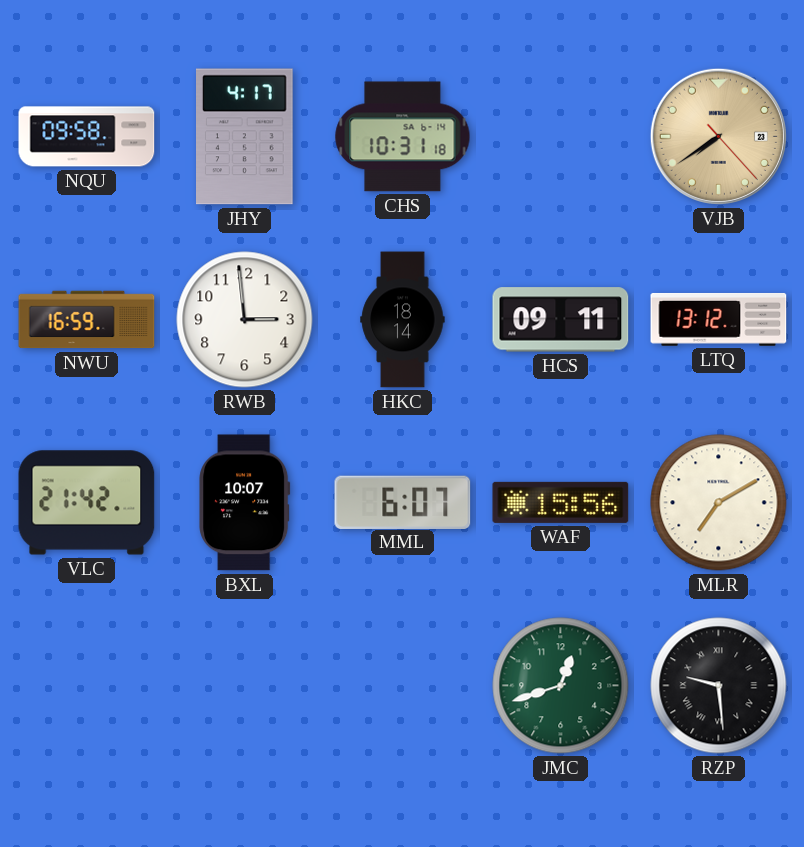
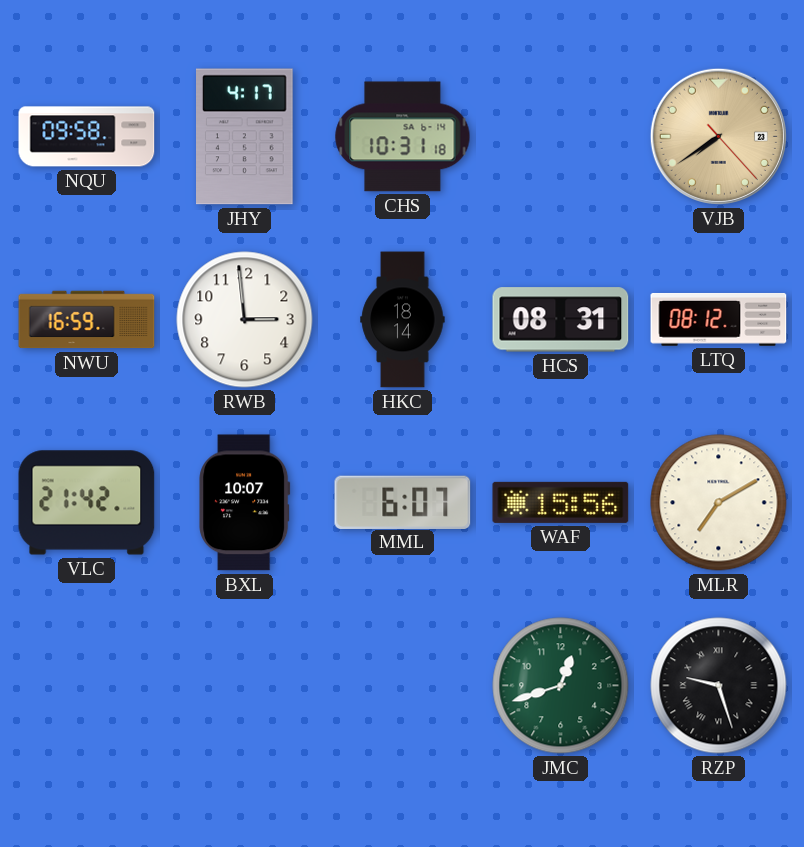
HCS: 09:11 -> 08:31
LTQ: 13:12 -> 08:12
RZP: 9:29 -> 9:27
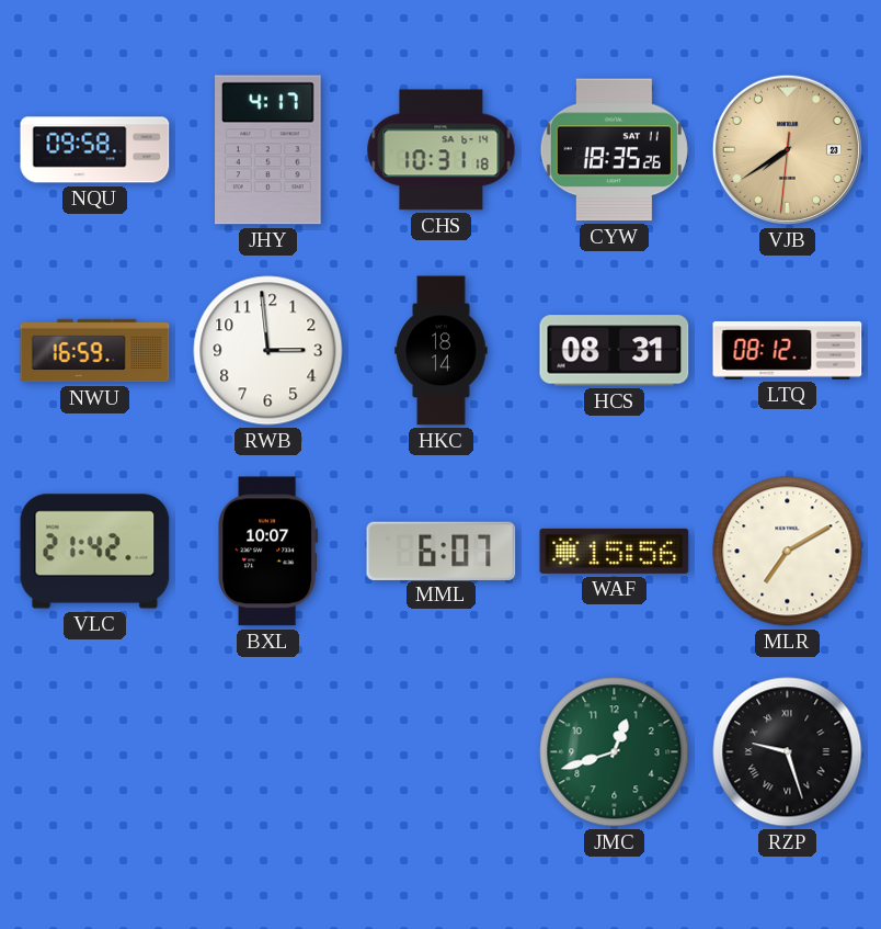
CYW: none -> 18:35
VJB: 7:39:23 -> 7:39:31
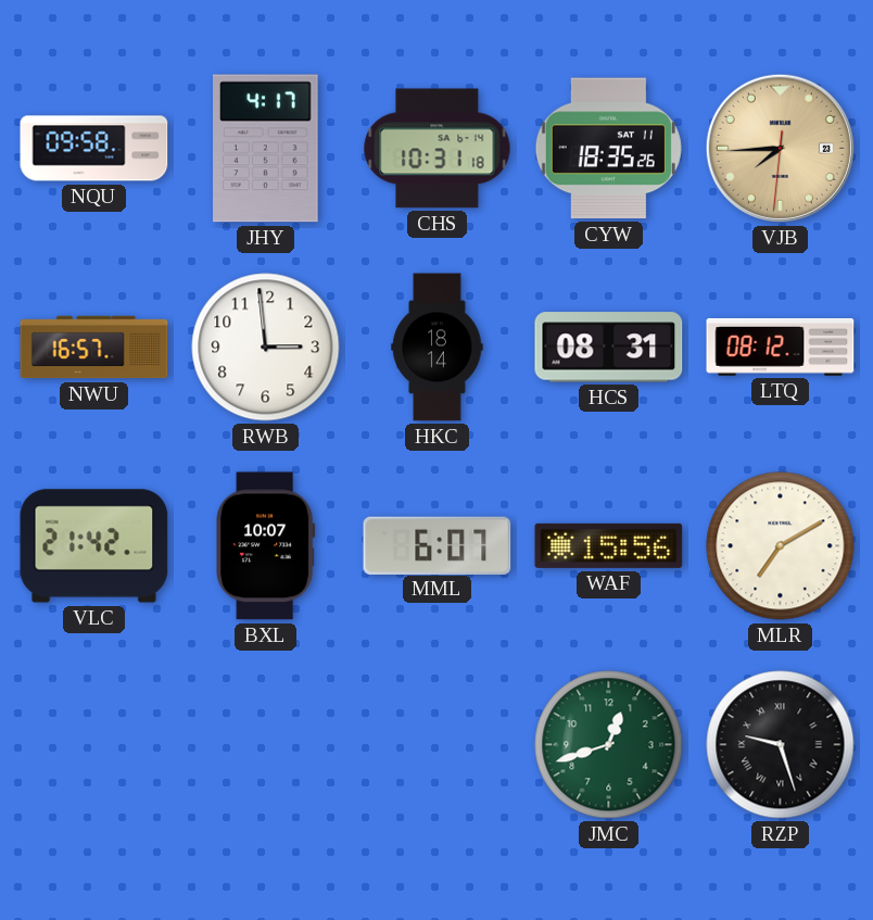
VJB: 7:39 -> 7:44
NWU: 16:59 -> 16:57
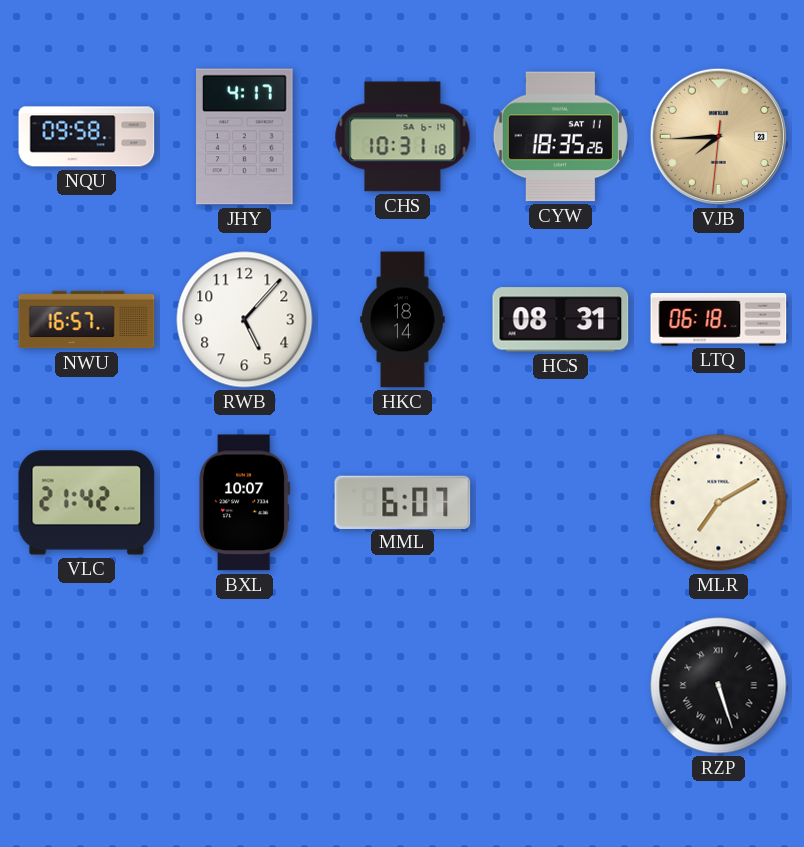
RWB: 2:59 -> 5:07
LTQ: 08:12 -> 06:18
WAF: 15:56 -> none
JMC: 12:42 -> none
RZP: 9:27 -> 5:27
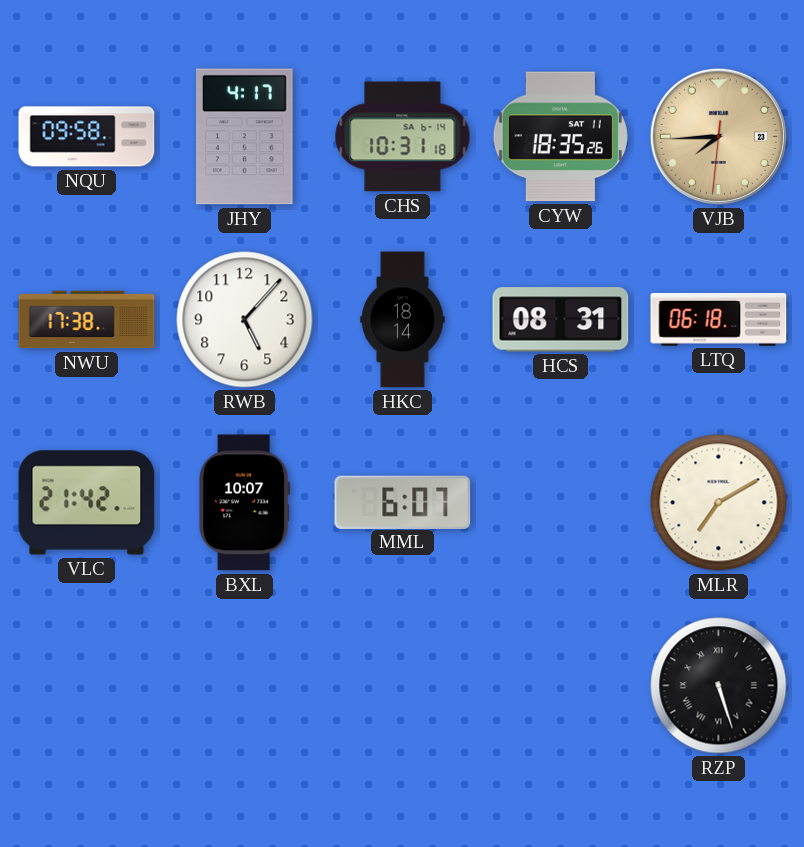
NWU: 16:57 -> 17:38
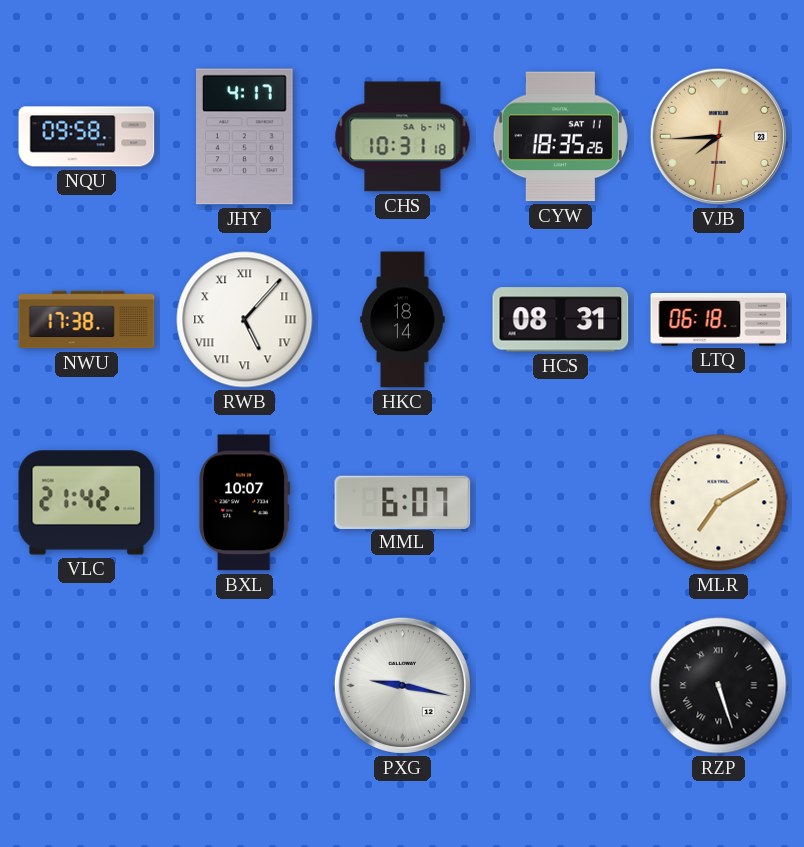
RWB numerals: Arabic -> Roman
PXG: none -> 9:17
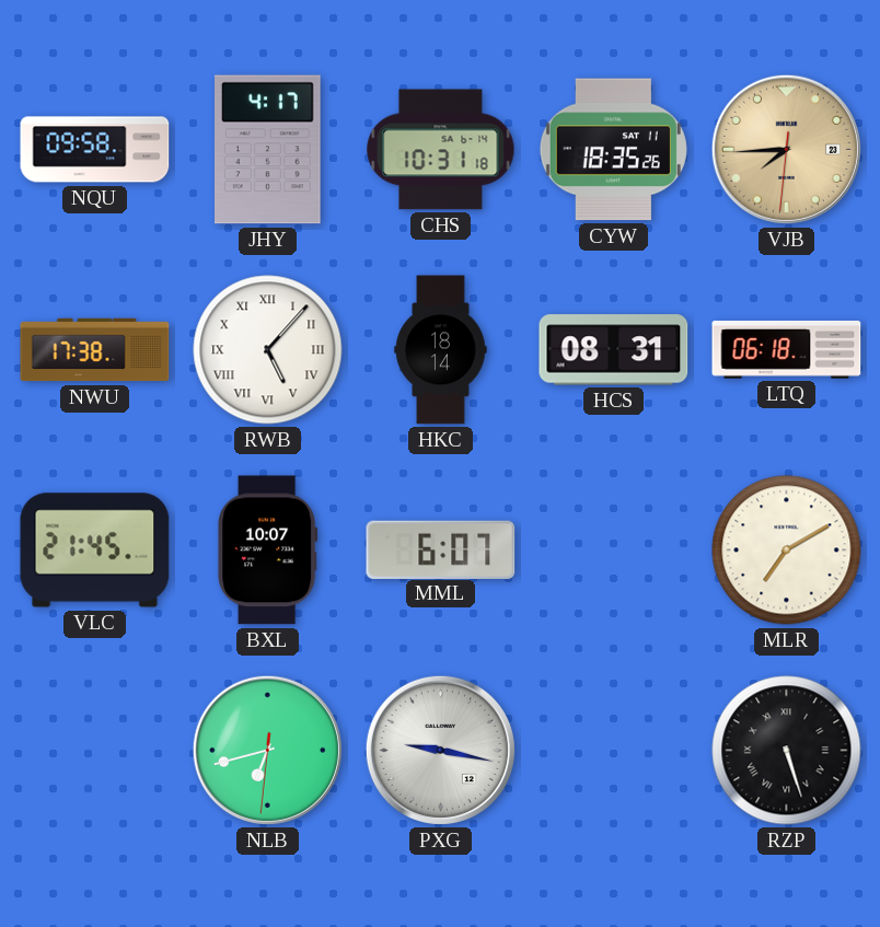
VLC: 21:42 -> 21:45
NLB: none -> 6:42
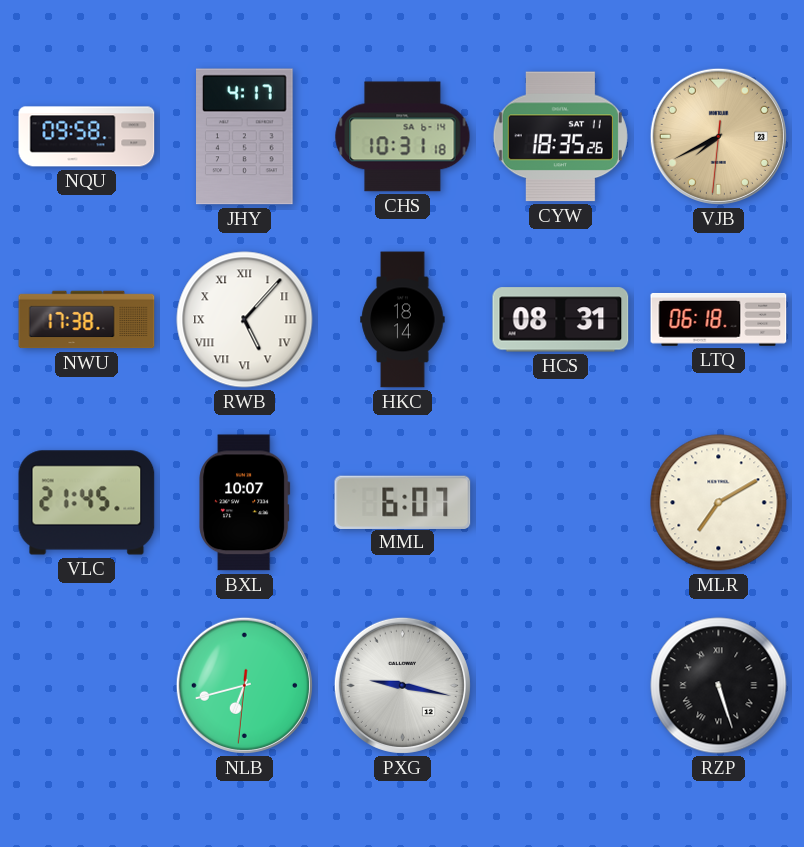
VJB: 7:44 -> 7:40
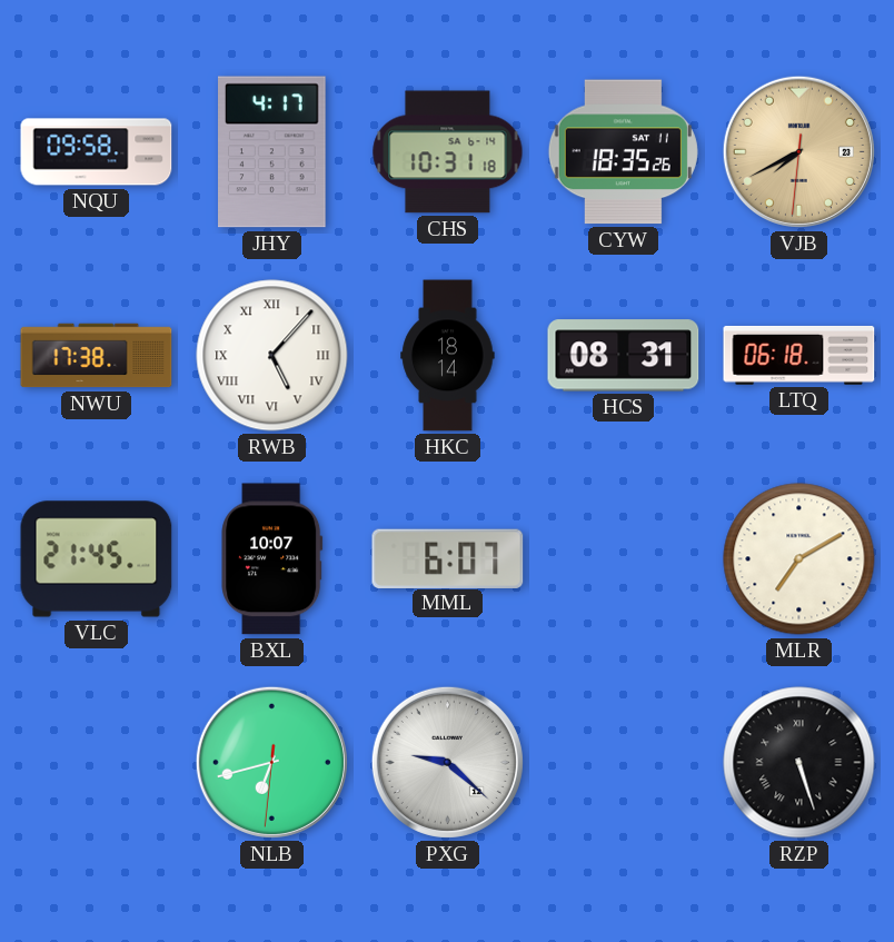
PXG: 9:17 -> 9:22
